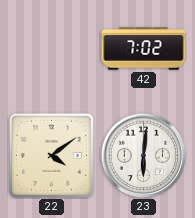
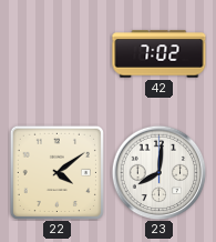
23: 6:01 -> 8:01
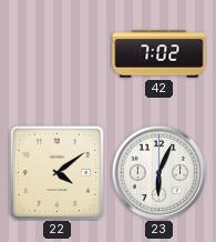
23: 8:01 -> 6:04
